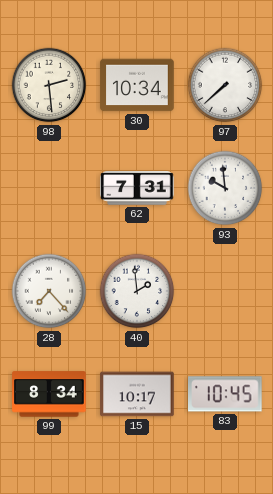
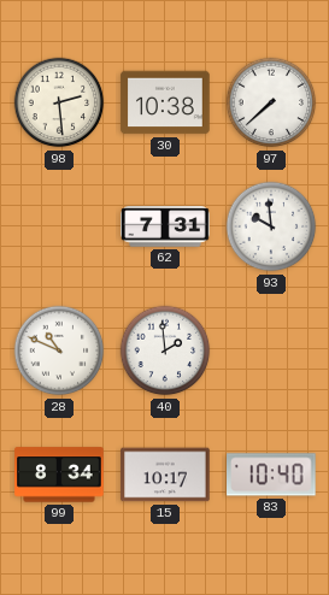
30: 10:34 -> 10:38
28: 7:23 -> 10:49
83: 10:45 -> 10:40
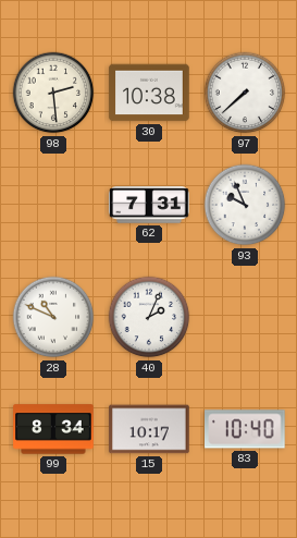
93: 9:59 -> 9:56
40: 1:59 -> 2:04
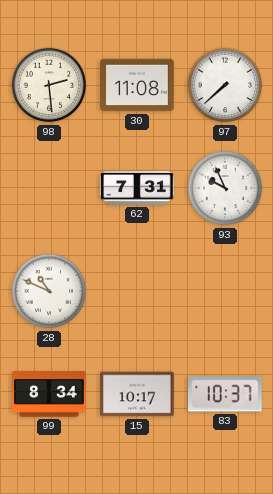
30: 10:38 -> 11:08
40: 2:04 -> none
83: 10:40 -> 10:37
